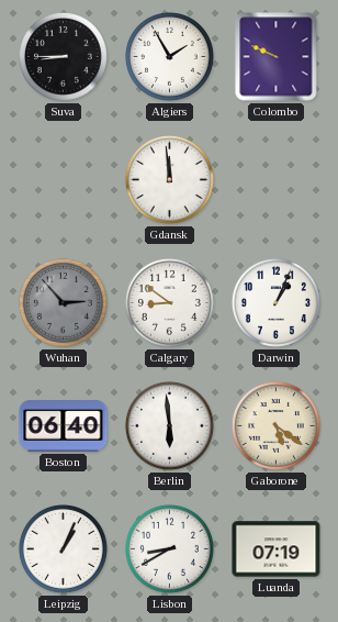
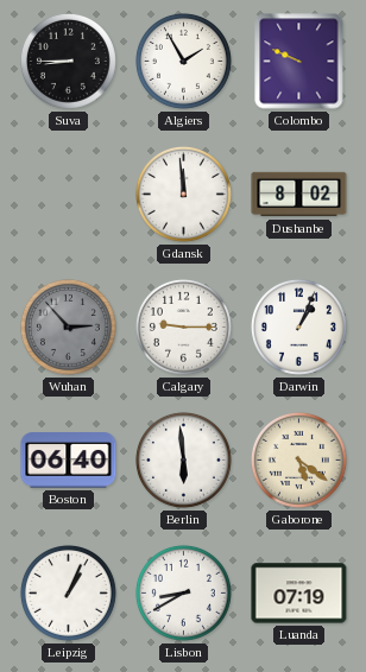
Dushanbe: none -> 8:02
Calgary: 8:51 -> 9:15
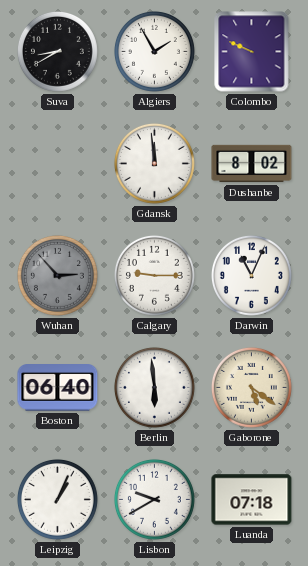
Suva: 8:45 -> 8:40
Darwin: 1:04 -> 11:04
Lisbon: 8:40 -> 9:40
Luanda: 07:19 -> 07:18
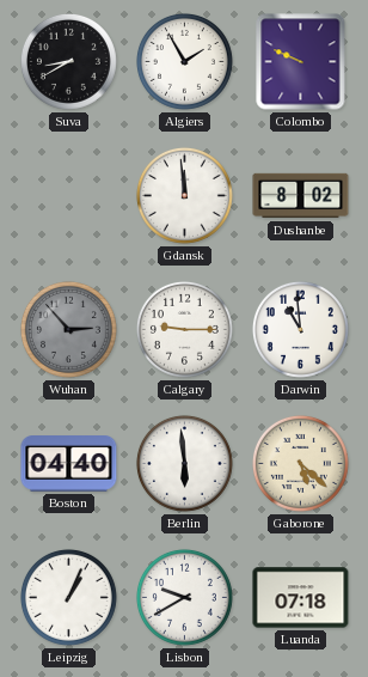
Darwin: 11:04 -> 10:59
Boston: 06:40 -> 04:40
Gaborone: 5:21 -> 5:22
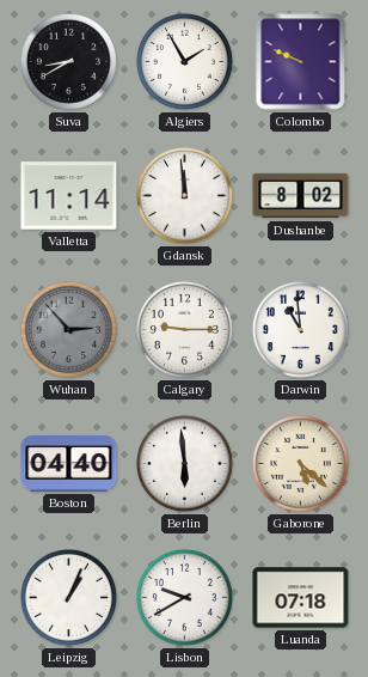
Valletta: none -> 11:14
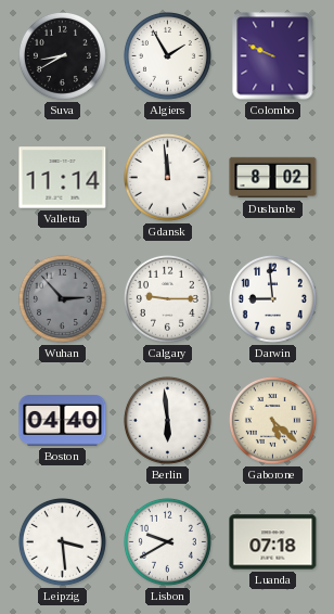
Darwin: 10:59 -> 8:59
Leipzig: 1:04 -> 3:29
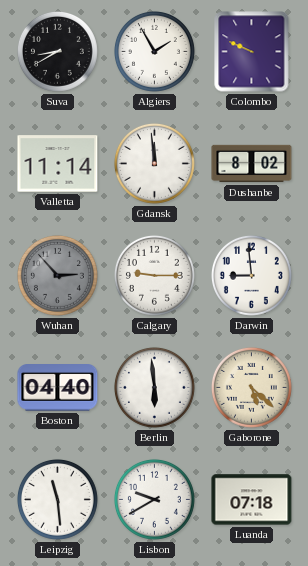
Leipzig: 3:29 -> 11:29
